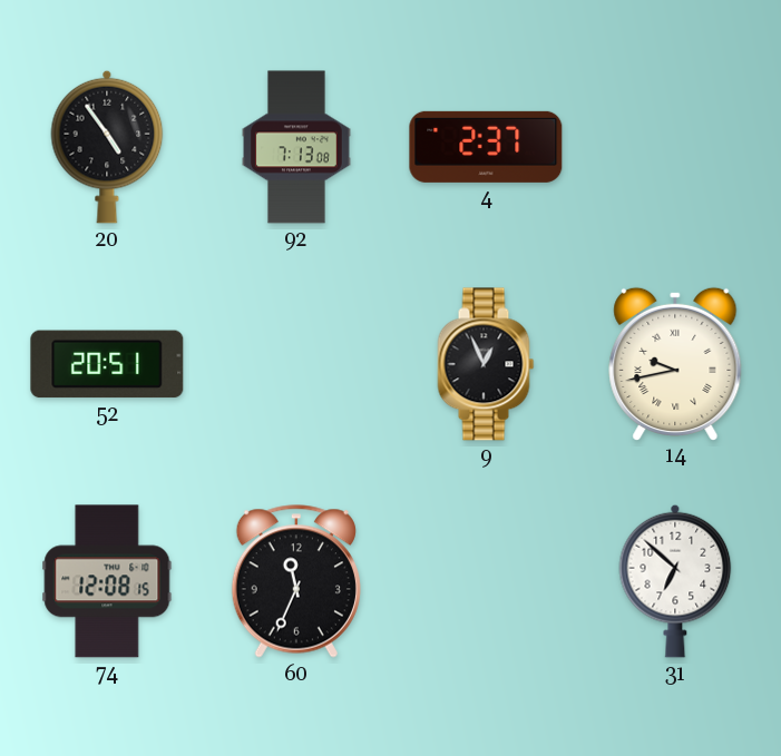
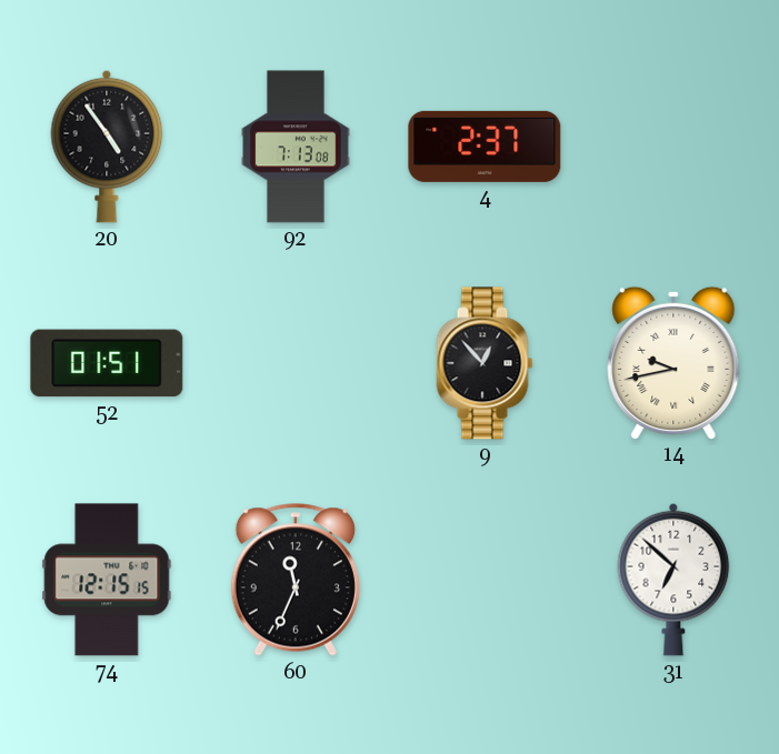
52: 20:51 -> 01:51
9: 12:56 -> 12:53
74: 12:08 -> 12:15
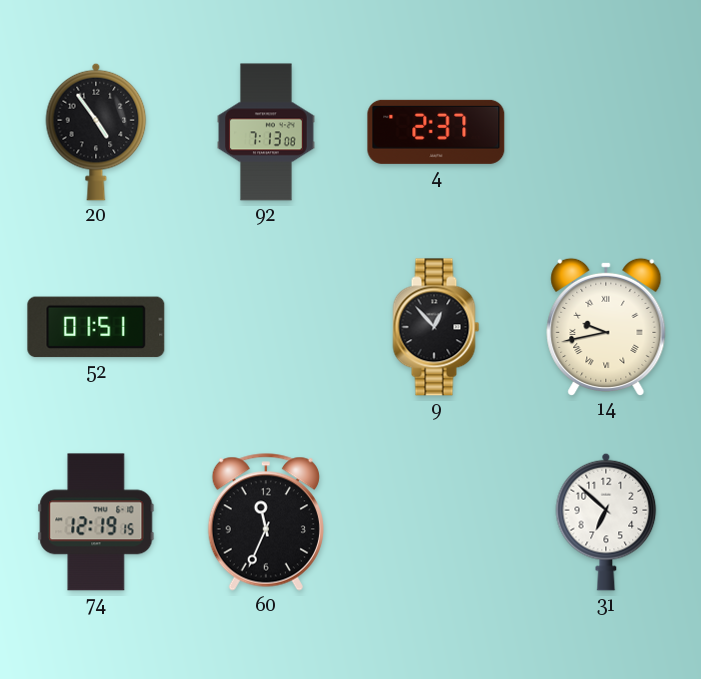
74: 12:15 -> 12:19
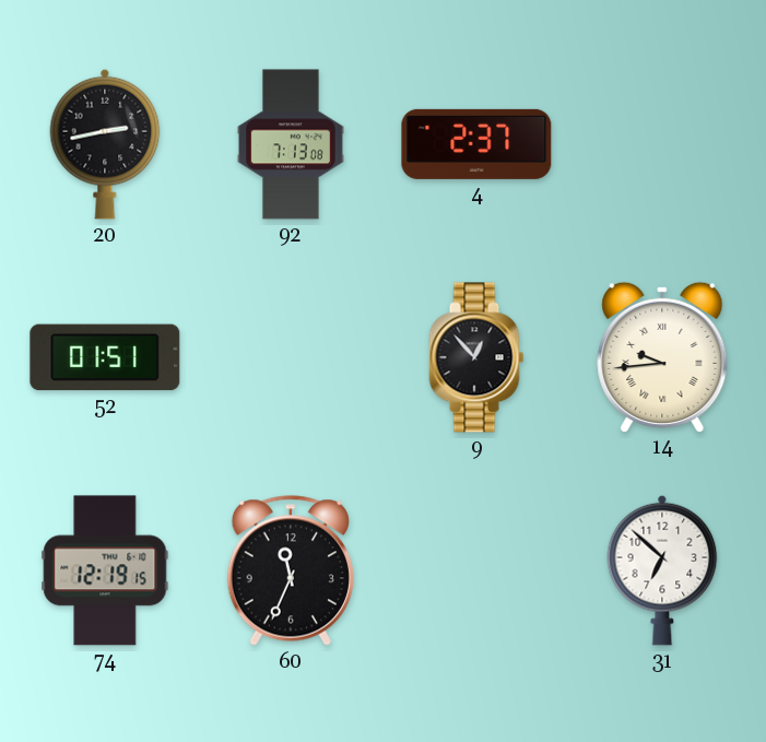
20: 4:54 -> 2:43
14: 9:43 -> 9:44
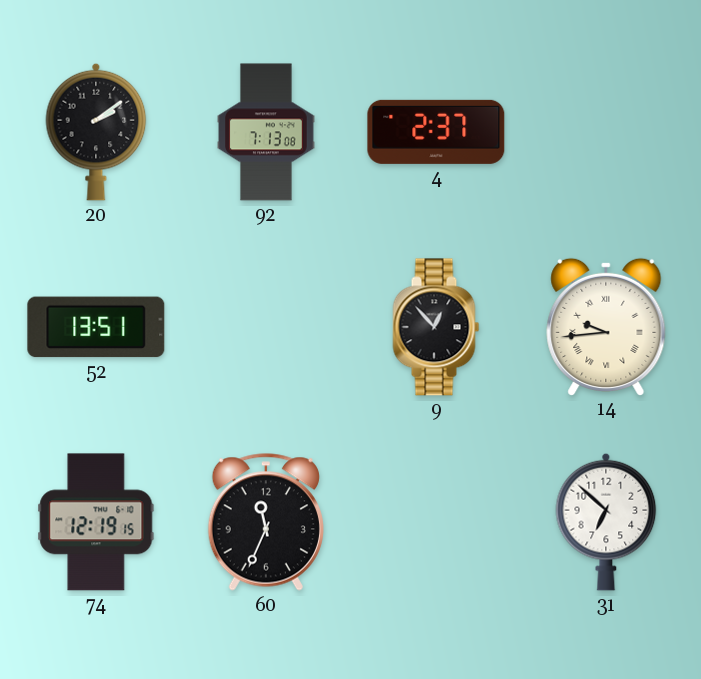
20: 2:43 -> 2:09
52: 01:51 -> 13:51
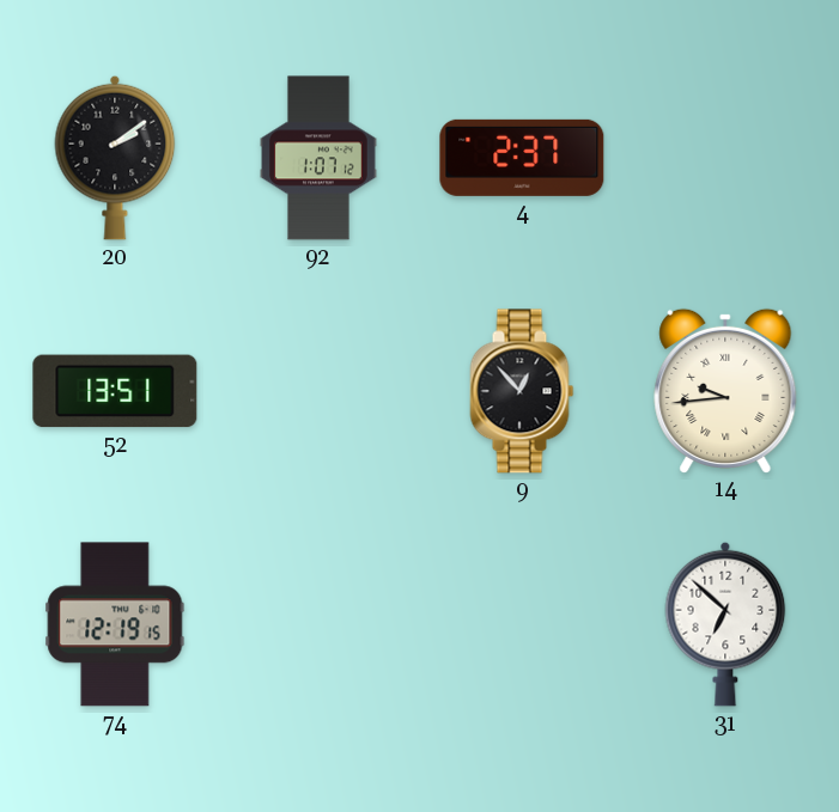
92: 7:13 -> 1:07
60: 11:34 -> none
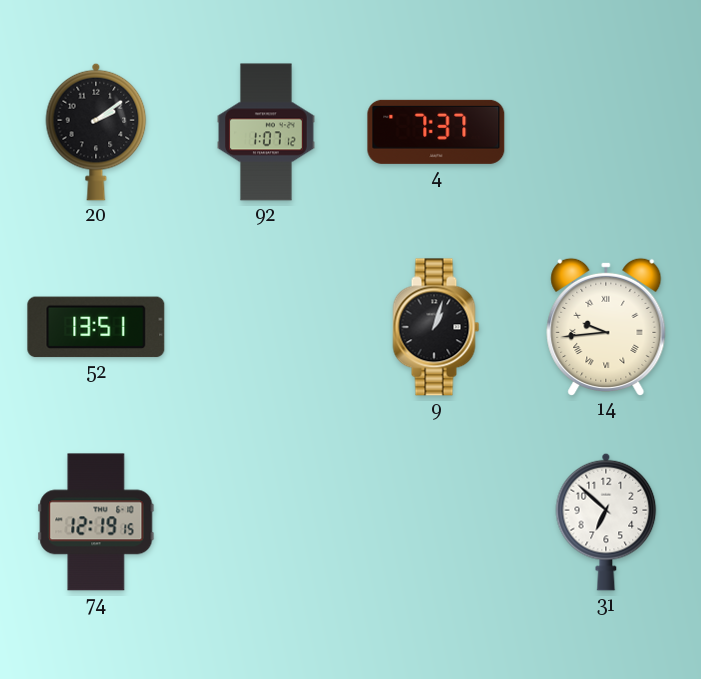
4: 2:37 -> 7:37
9: 12:53 -> 1:03
